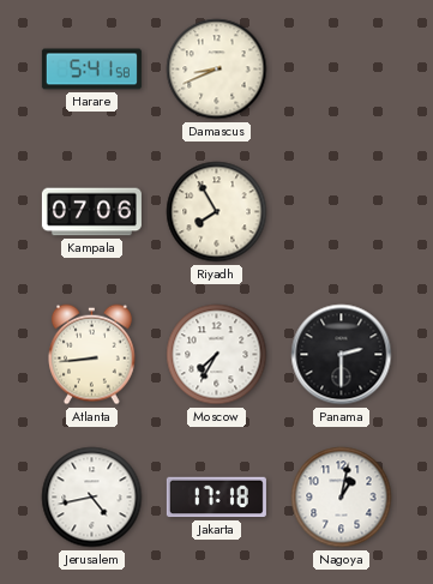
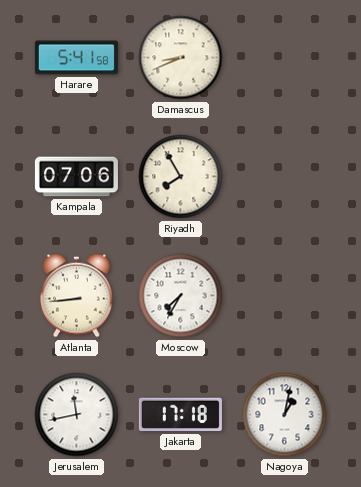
Panama: 2:30 -> none
Jerusalem: 4:43 -> 11:43
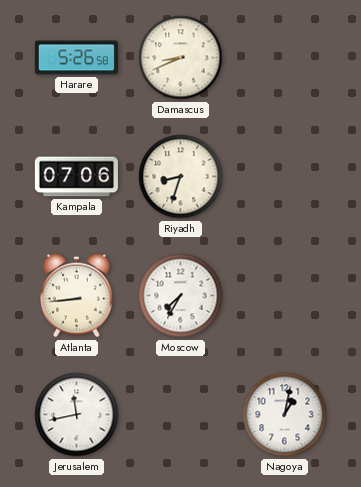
Harare: 5:41 -> 5:26
Riyadh: 7:55 -> 8:33
Jakarta: 17:18 -> none
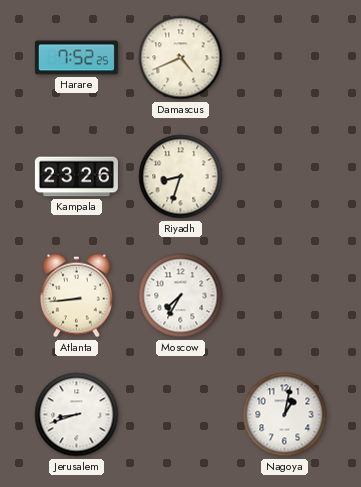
Harare: 5:26 -> 7:52
Damascus: 8:41 -> 4:41
Kampala: 07:06 -> 23:26
Jerusalem: 11:43 -> 8:42
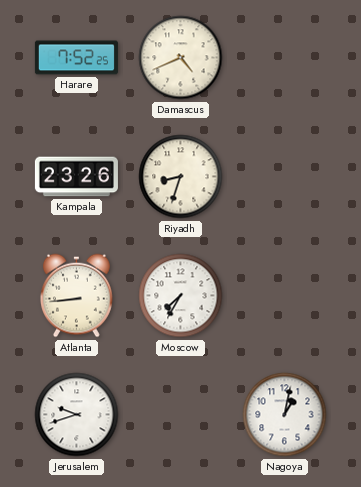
Jerusalem: 8:42 -> 9:42
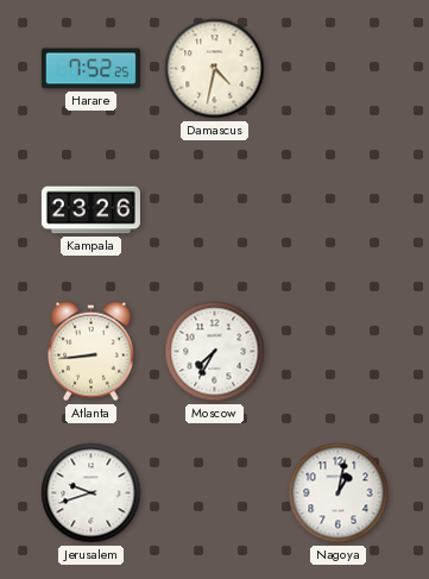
Damascus: 4:41 -> 4:32
Riyadh: 8:33 -> none
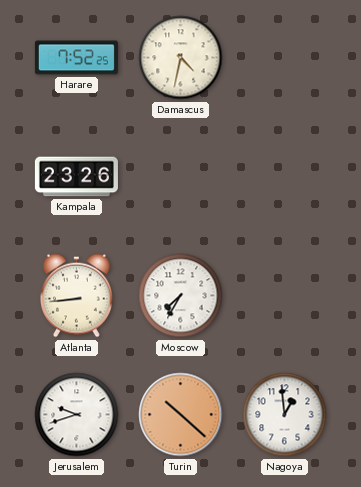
Turin: none -> 10:22
Nagoya: 1:02 -> 12:59
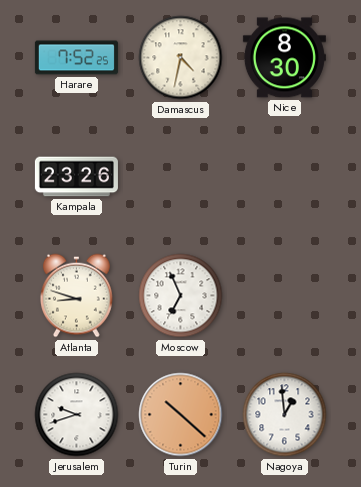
Nice: none -> 8:30
Atlanta: 8:44 -> 8:48
Moscow: 7:35 -> 6:56
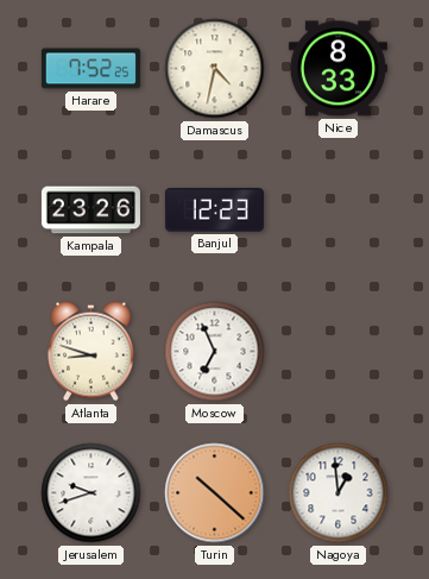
Nice: 8:30 -> 8:33
Banjul: none -> 12:23
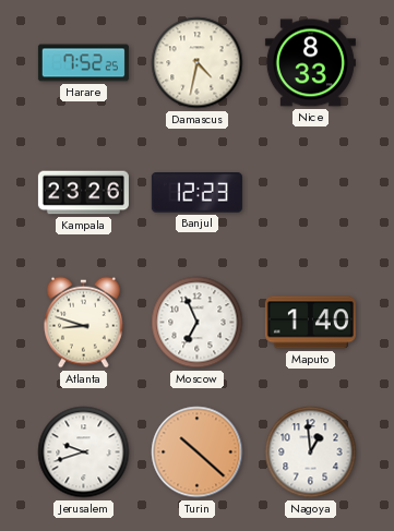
Maputo: none -> 1:40
